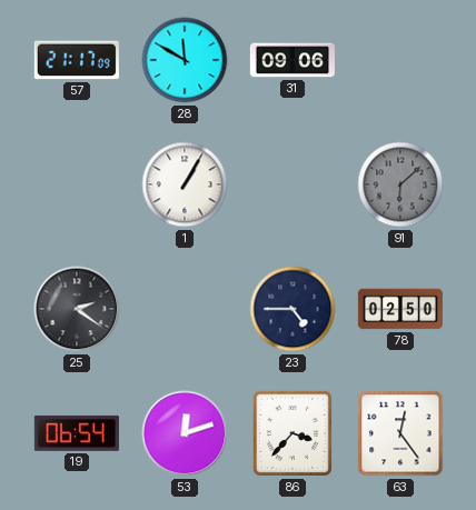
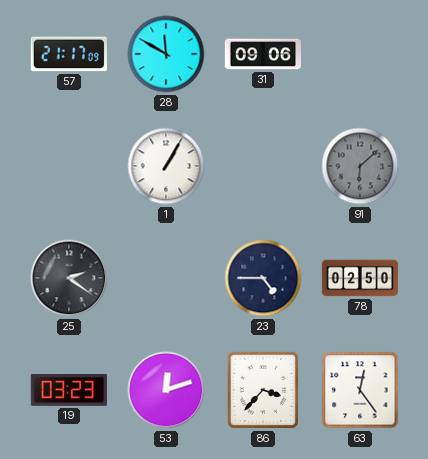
19: 06:54 -> 03:23
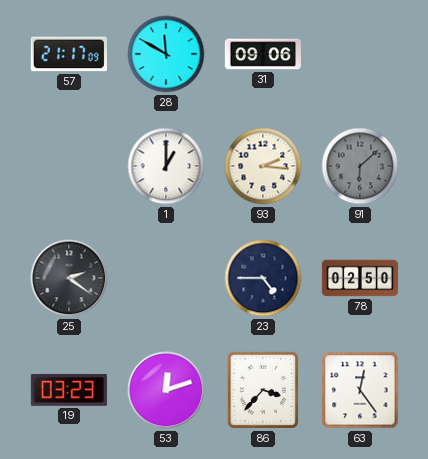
1: 1:05 -> 1:00
93: none -> 2:16
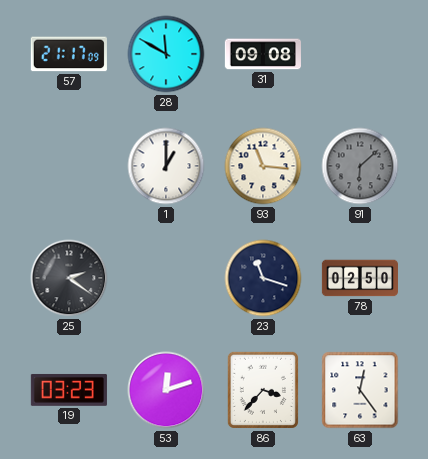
31: 09:06 -> 09:08
93: 2:16 -> 11:16
23: 4:45 -> 11:18
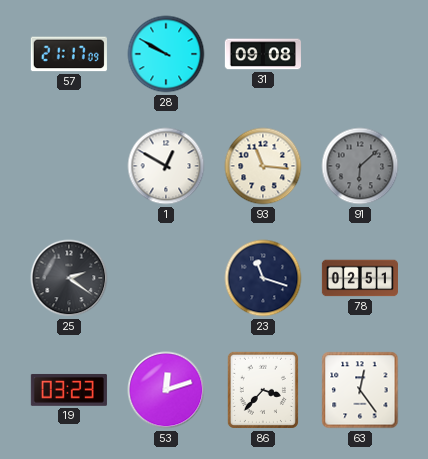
28: 11:50 -> 9:50
1: 1:00 -> 12:50
78: 02:50 -> 02:51
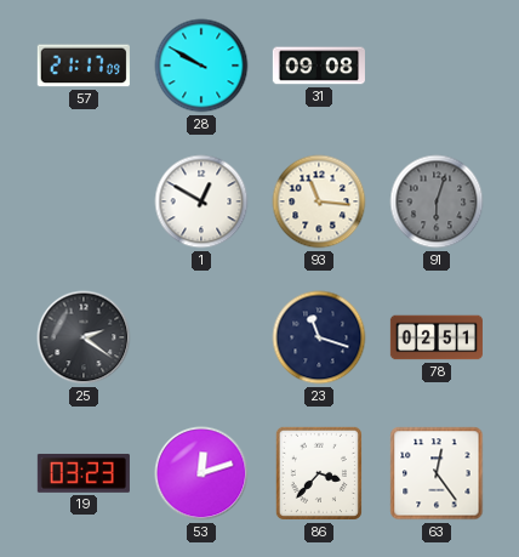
91: 6:08 -> 6:03
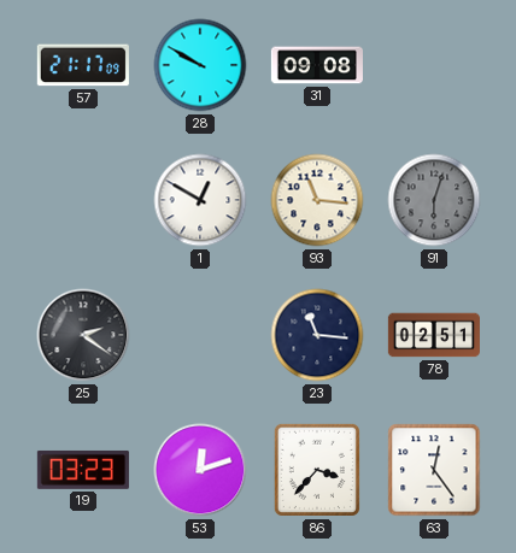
23: 11:18 -> 11:16
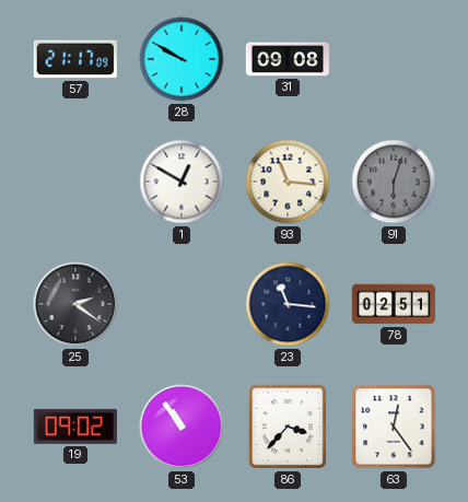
19: 03:23 -> 09:02
53: 12:12 -> 10:54
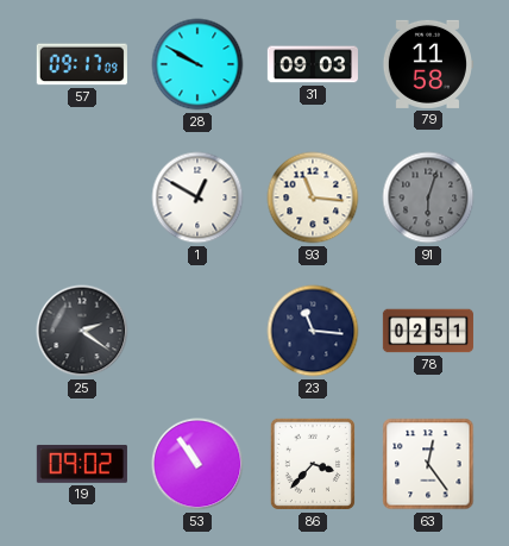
57: 21:17 -> 09:17
31: 09:08 -> 09:03
79: none -> 11:58
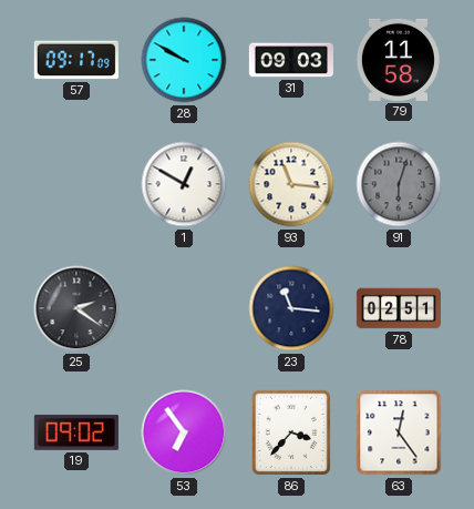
53: 10:54 -> 6:54
